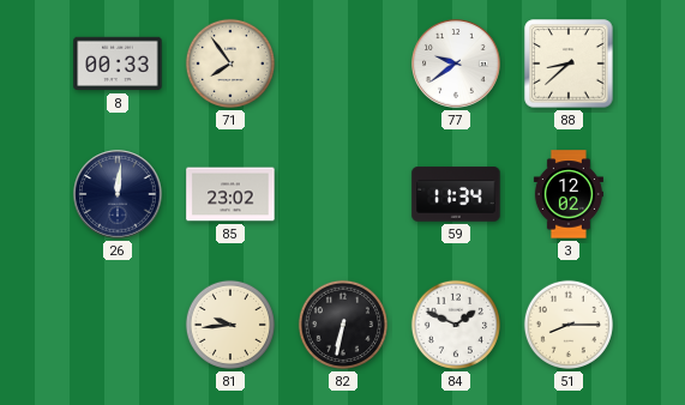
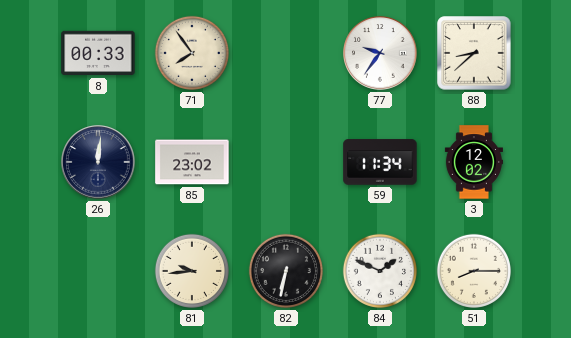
77: 9:39 -> 9:36
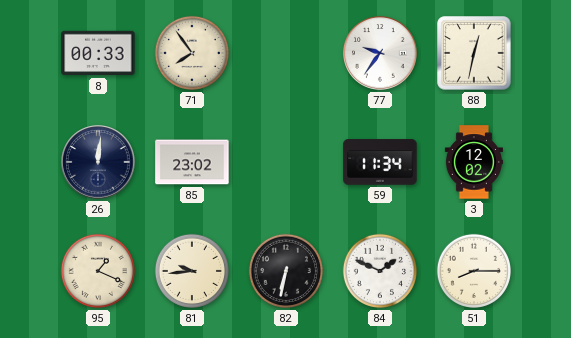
88: 8:38 -> 12:32
95: none -> 1:19
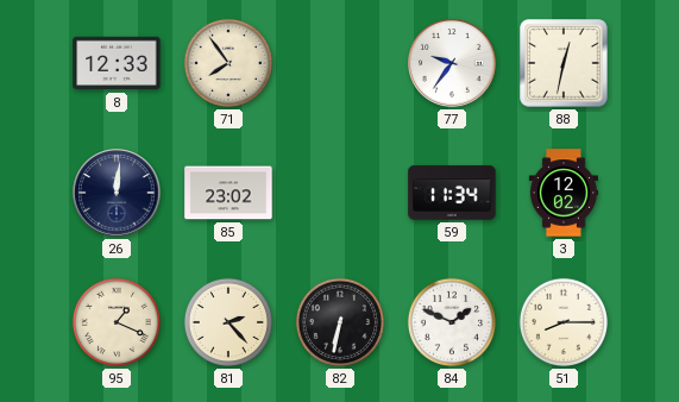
8: 00:33 -> 12:33
81: 9:44 -> 2:23
